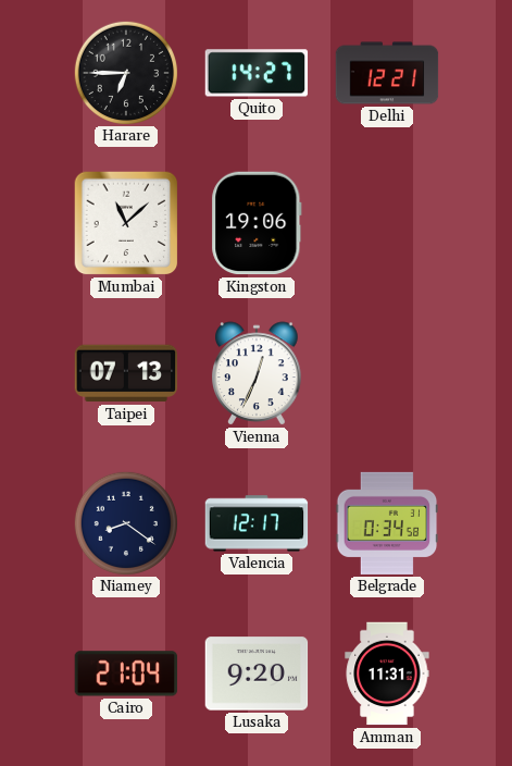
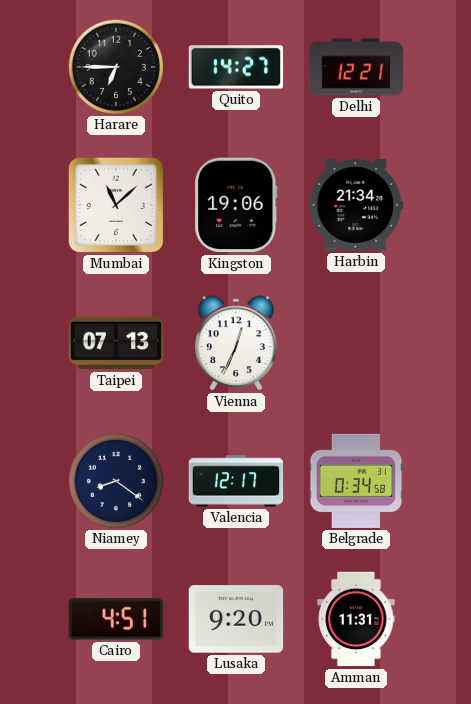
Harbin: none -> 21:34
Cairo: 21:04 -> 4:51
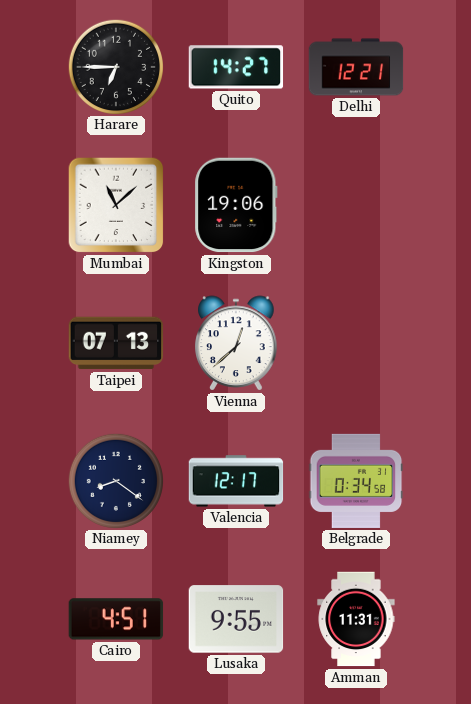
Harbin: 21:34 -> none
Vienna: 12:34 -> 12:38
Lusaka: 9:20 -> 9:55
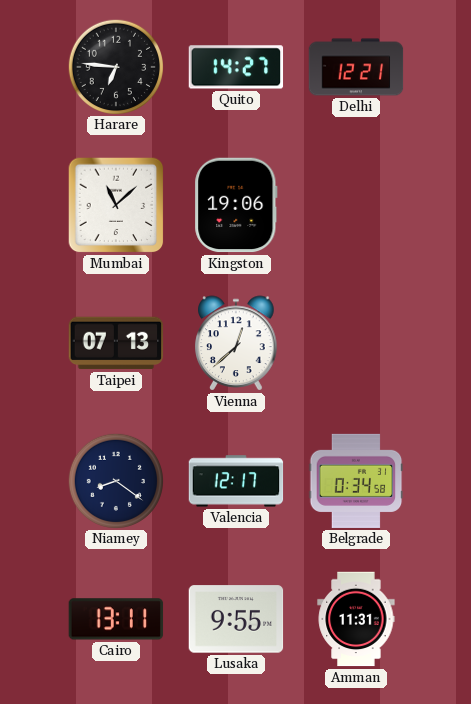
Harare: 6:45 -> 6:46
Cairo: 4:51 -> 13:11
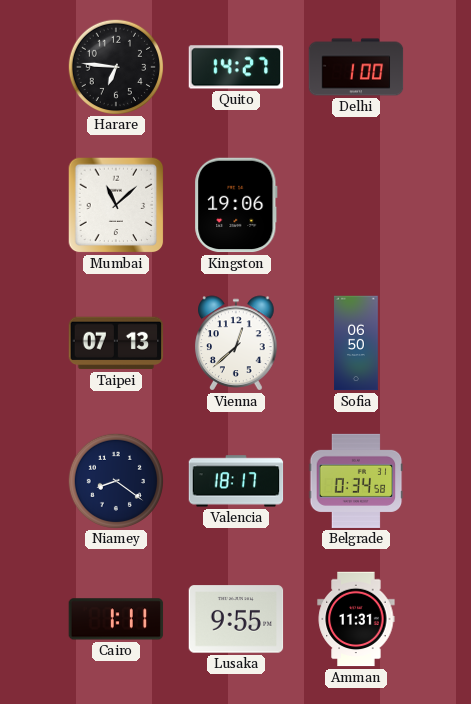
Delhi: 12:21 -> 1:00
Sofia: none -> 06:50
Valencia: 12:17 -> 18:17
Cairo: 13:11 -> 1:11
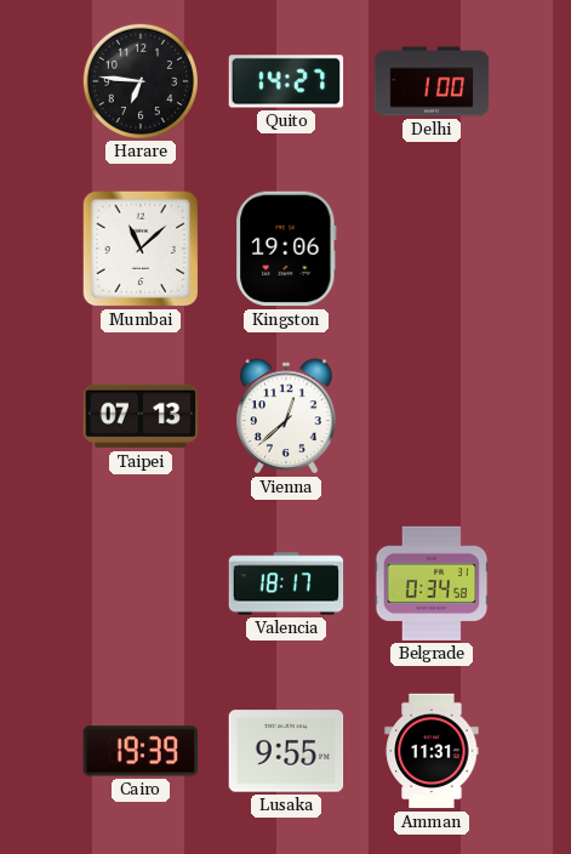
Sofia: 06:50 -> none
Niamey: 8:21 -> none
Cairo: 1:11 -> 19:39
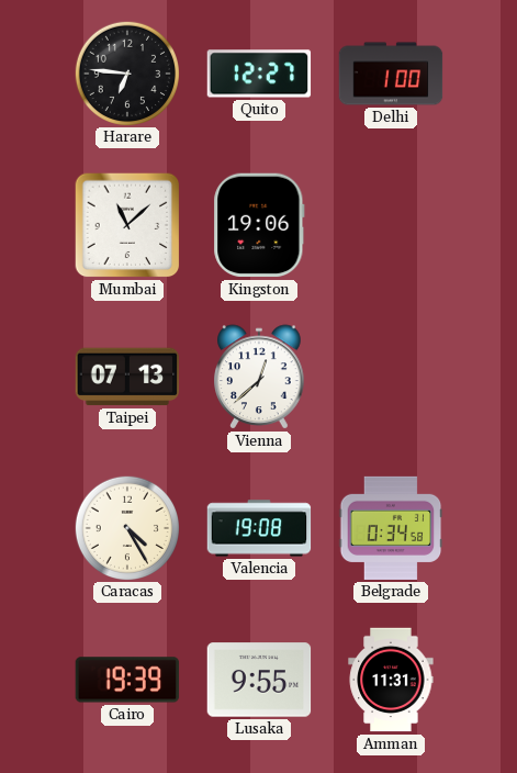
Quito: 14:27 -> 12:27
Caracas: none -> 4:25
Valencia: 18:17 -> 19:08
